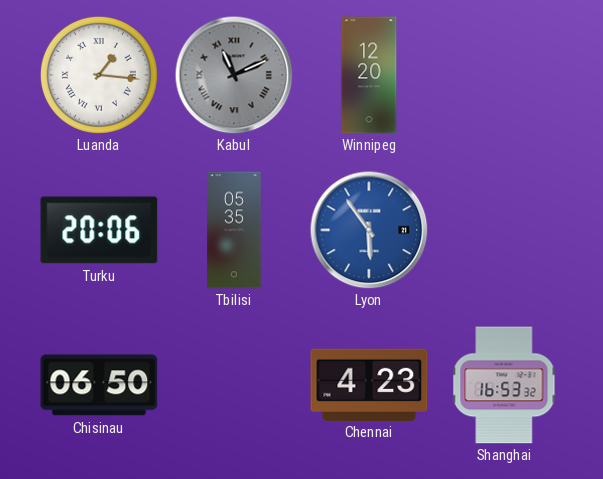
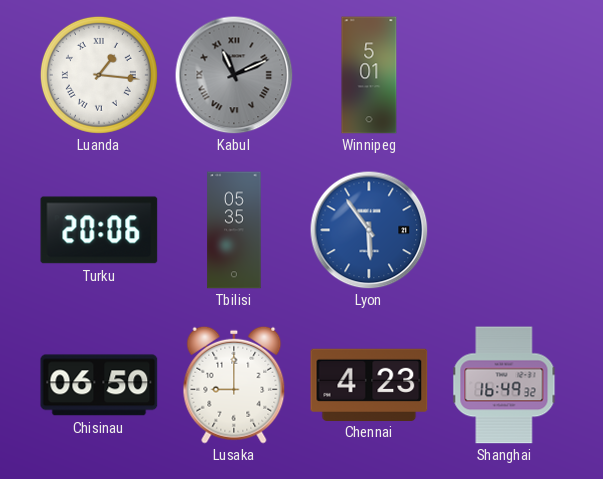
Winnipeg: 12:20 -> 5:01
Lusaka: none -> 9:00
Shanghai: 16:53 -> 16:49
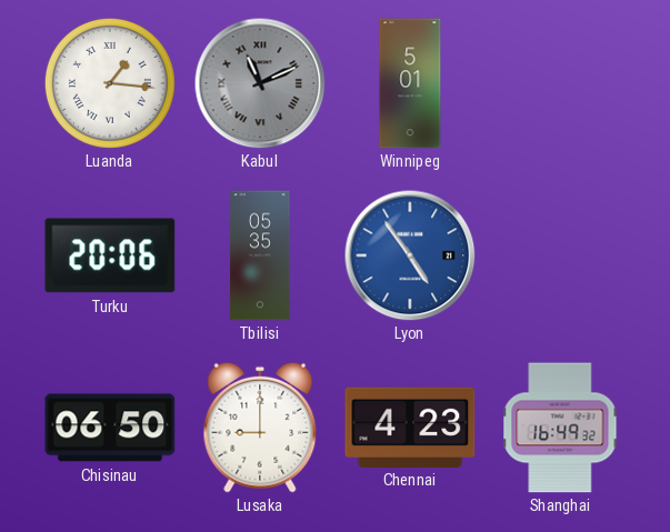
Lyon: 5:54 -> 4:54
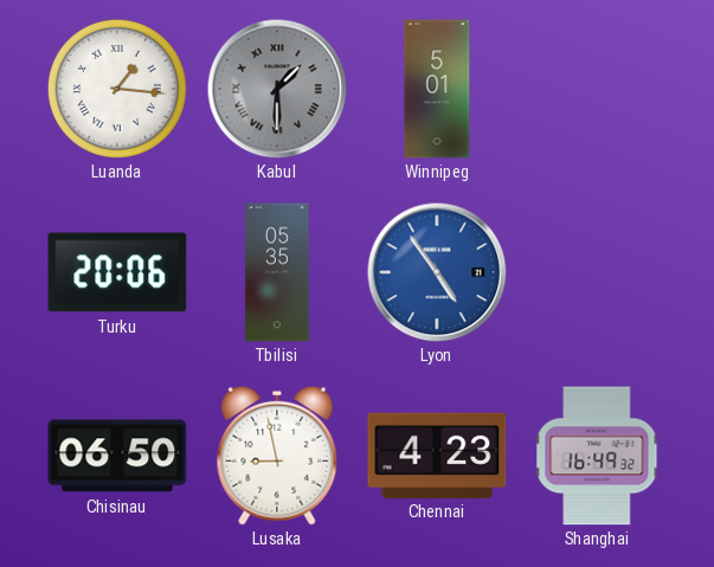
Kabul: 11:11 -> 1:30
Lusaka: 9:00 -> 8:58
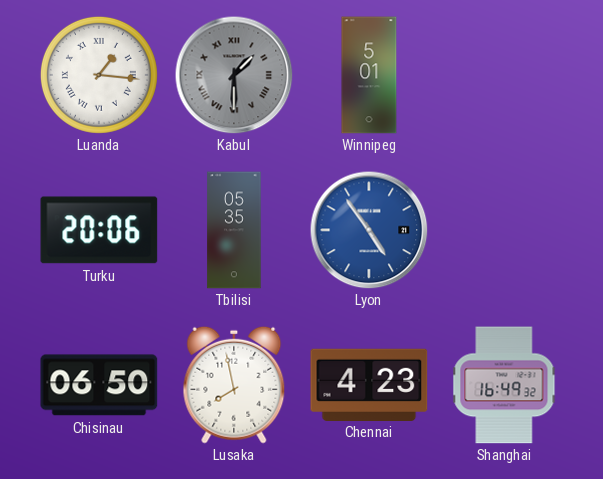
Lusaka: 8:58 -> 7:58
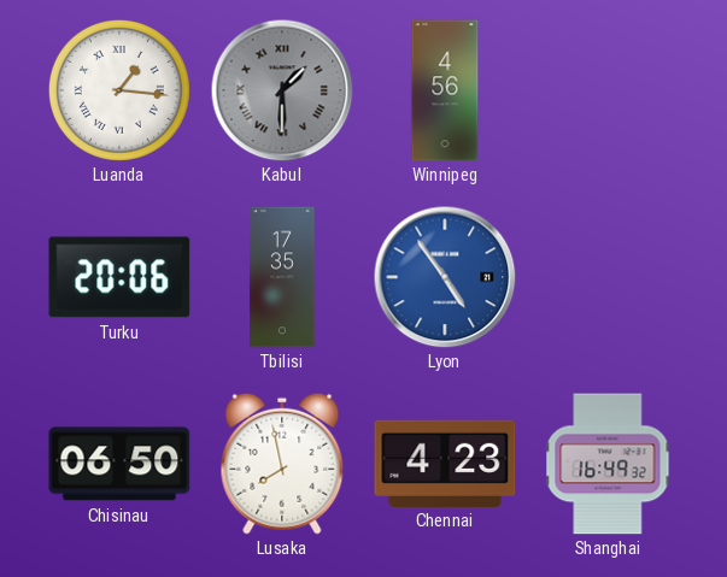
Winnipeg: 5:01 -> 4:56
Tbilisi: 05:35 -> 17:35
